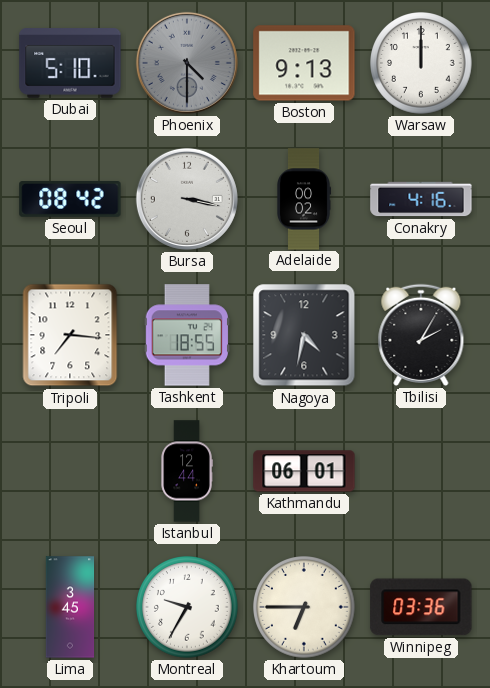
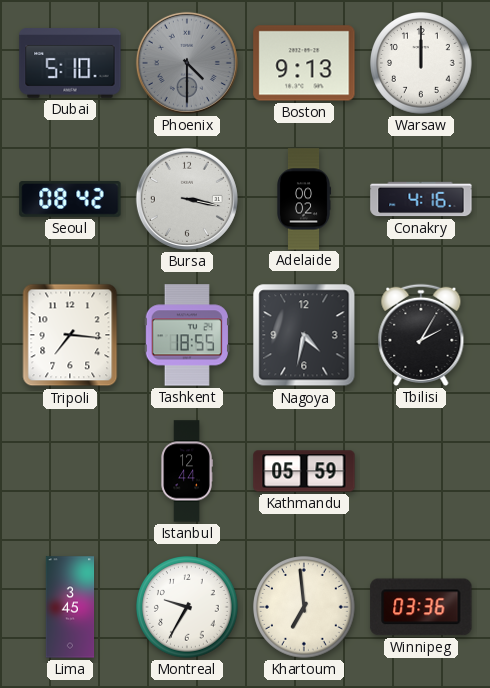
Kathmandu: 06:01 -> 05:59
Khartoum: 6:45 -> 6:59
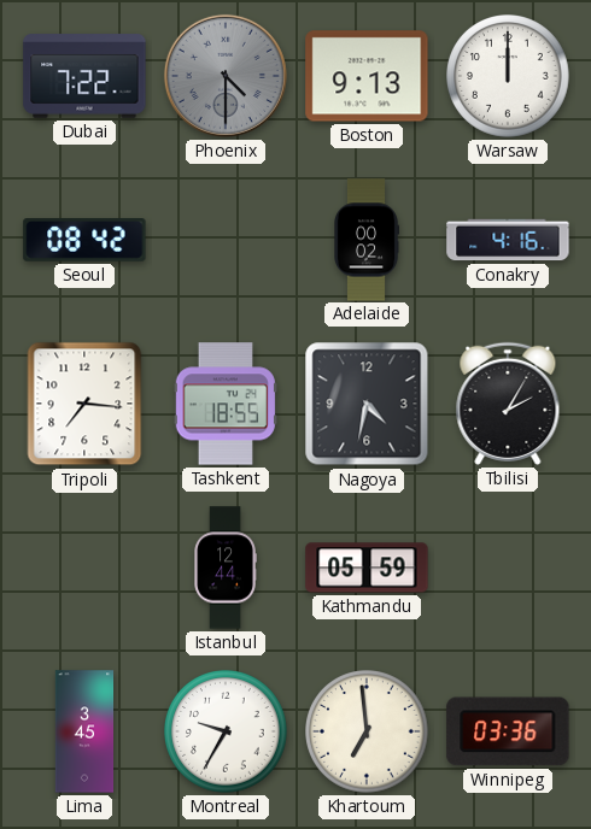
Dubai: 5:10 -> 7:22
Bursa: 3:17 -> none
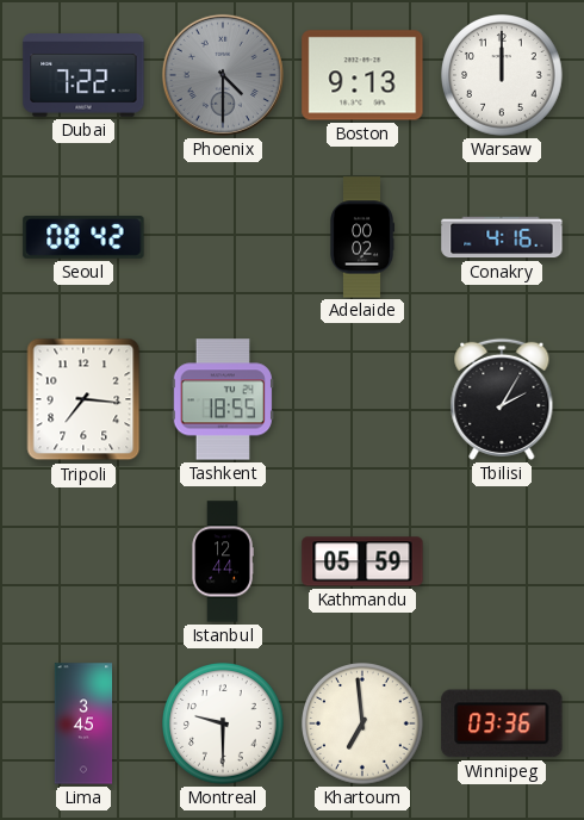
Nagoya: 4:32 -> none
Montreal: 9:35 -> 9:30
